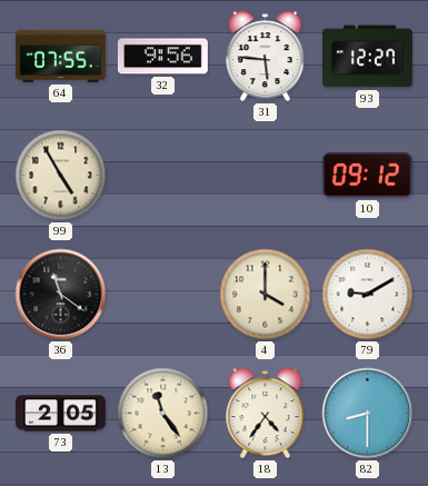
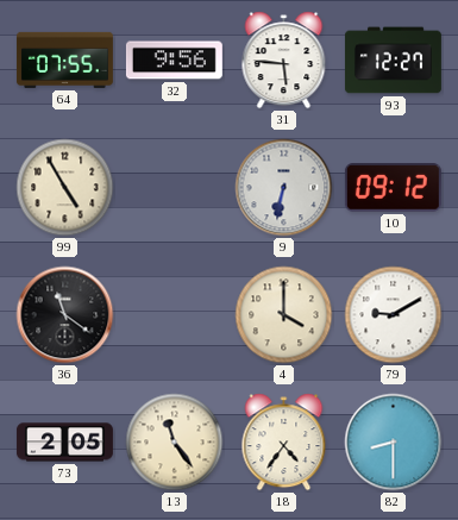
9: none -> 6:32
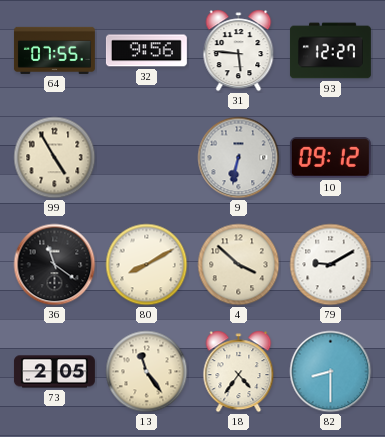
80: none -> 8:10
4: 4:00 -> 3:52
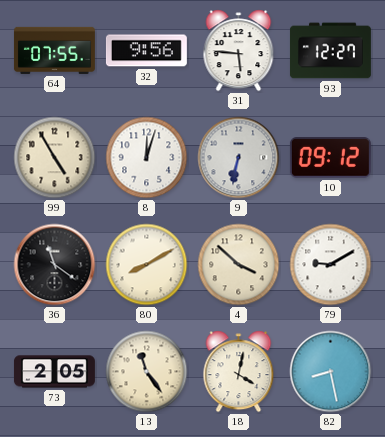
8: none -> 12:03
18: 4:36 -> 4:02
82: 8:30 -> 8:28
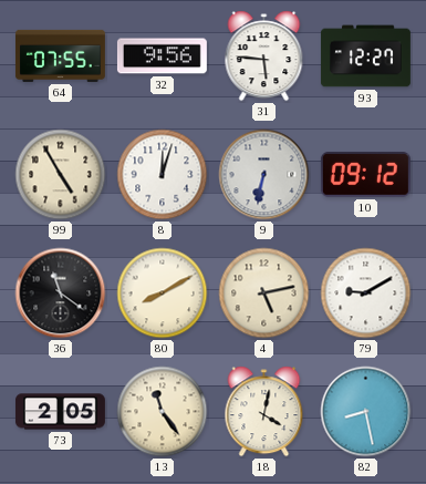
4: 3:52 -> 5:13
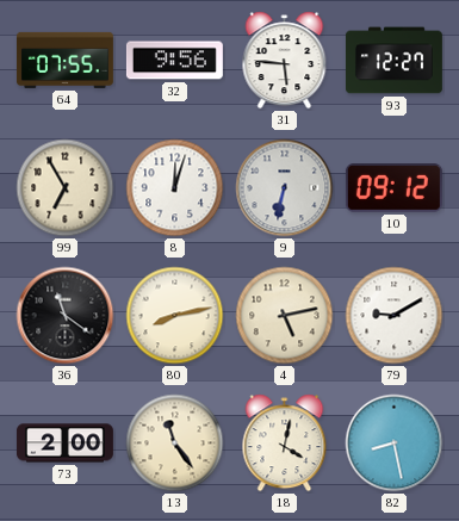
99: 4:55 -> 6:55
80: 8:10 -> 8:13
73: 2:05 -> 2:00
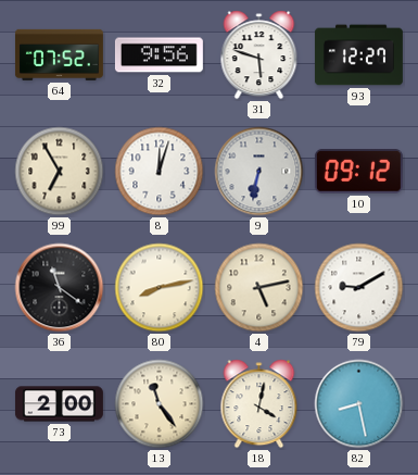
64: 07:55 -> 07:52
31: 5:46 -> 5:48
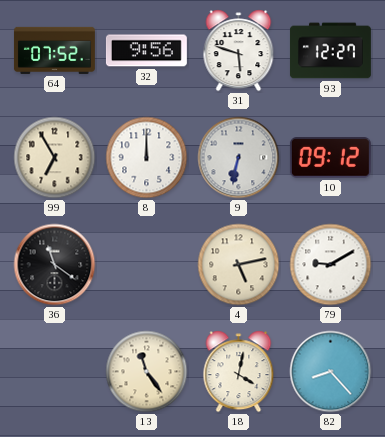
8: 12:03 -> 12:00
80: 8:13 -> none
73: 2:00 -> none
82: 8:28 -> 8:23
